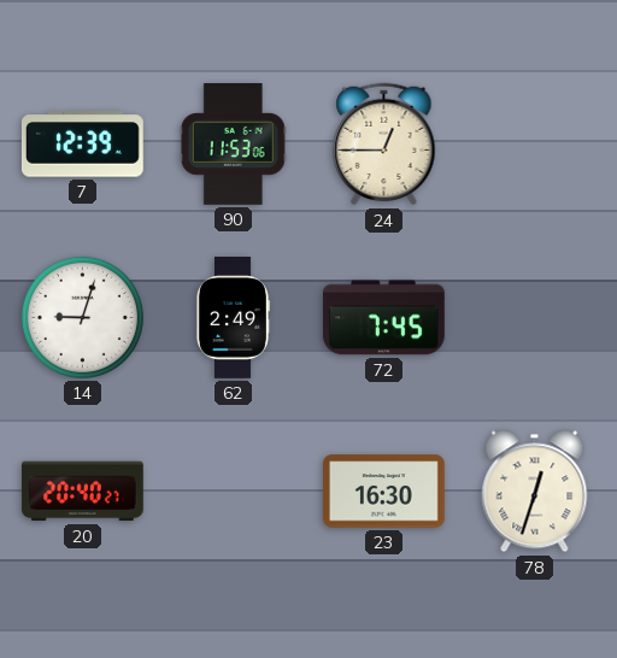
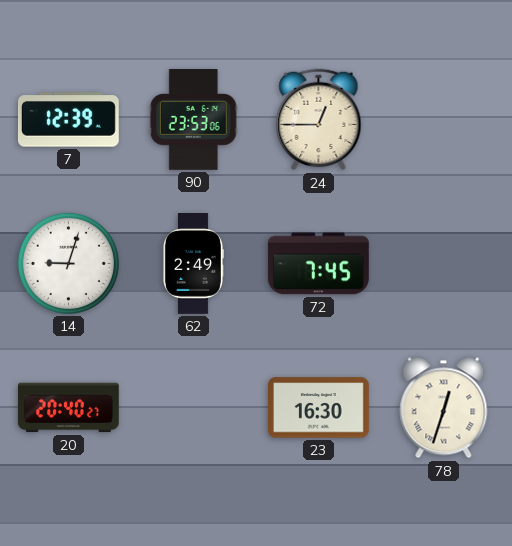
90: 11:53 -> 23:53
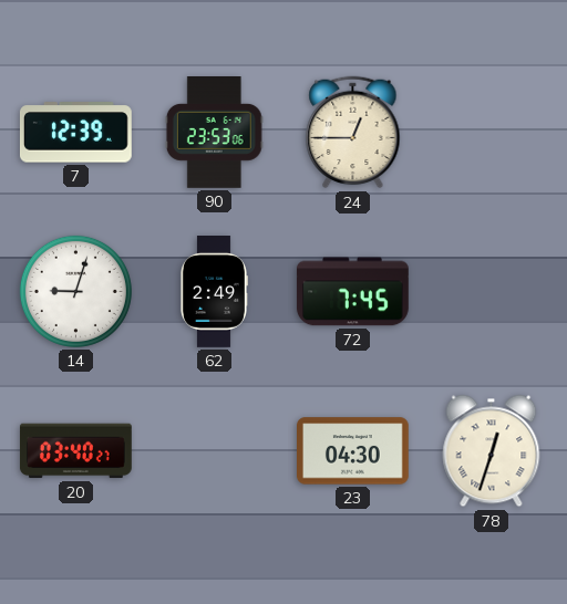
20: 20:40 -> 03:40
23: 16:30 -> 04:30
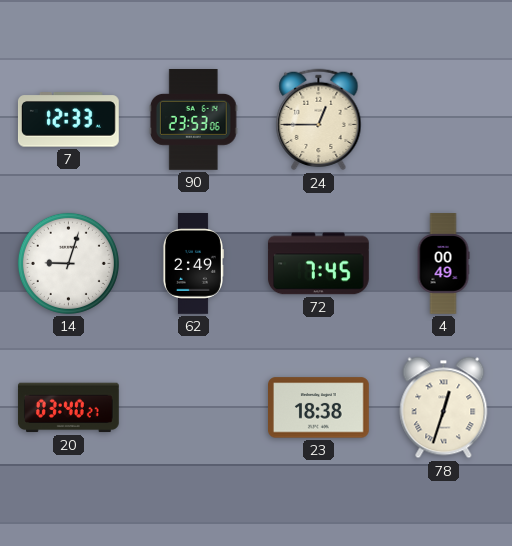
7: 12:39 -> 12:33
4: none -> 00:49
23: 04:30 -> 18:38
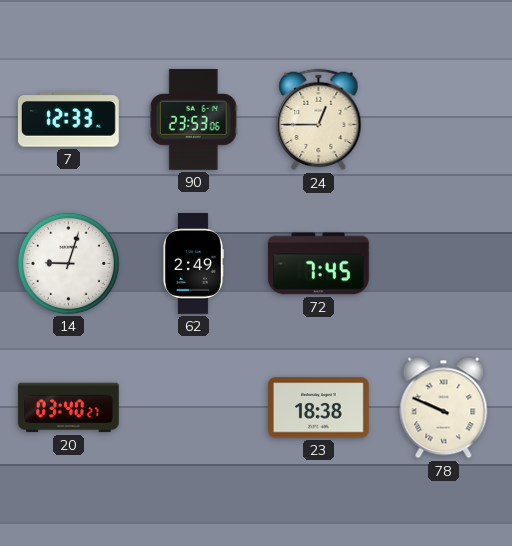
4: 00:49 -> none
78: 12:33 -> 9:49
